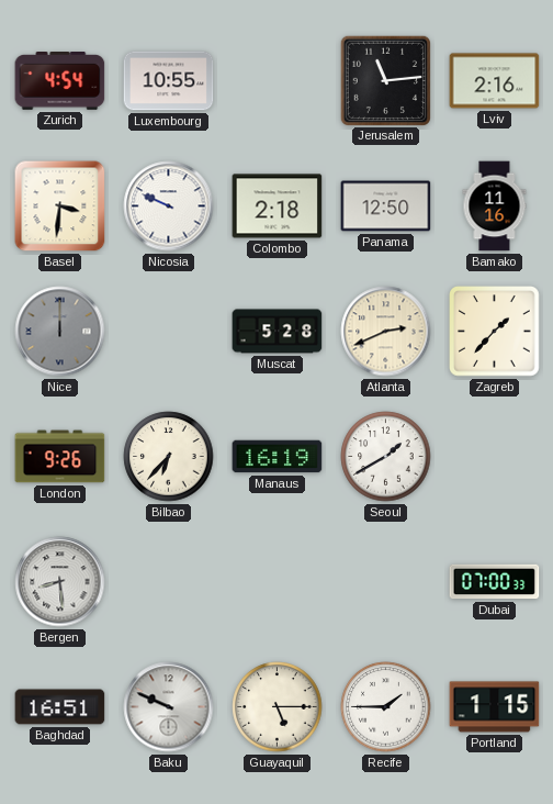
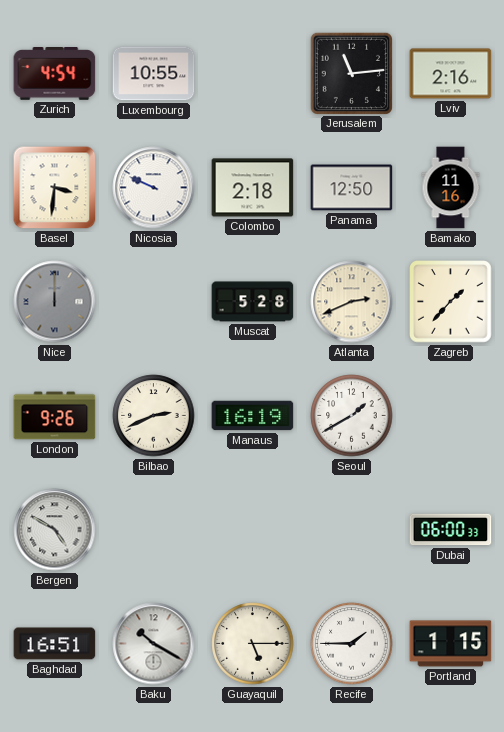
Bilbao: 6:37 -> 2:41
Bergen: 8:29 -> 4:50
Dubai: 07:00 -> 06:00
Baku: 9:49 -> 10:20
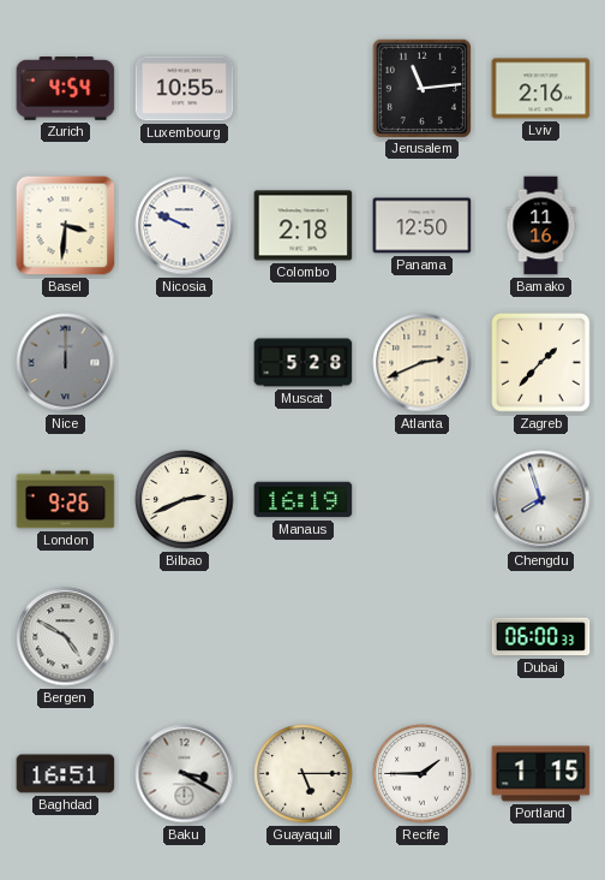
Seoul: 1:40 -> none
Chengdu: none -> 7:57
Baku: 10:20 -> 3:20
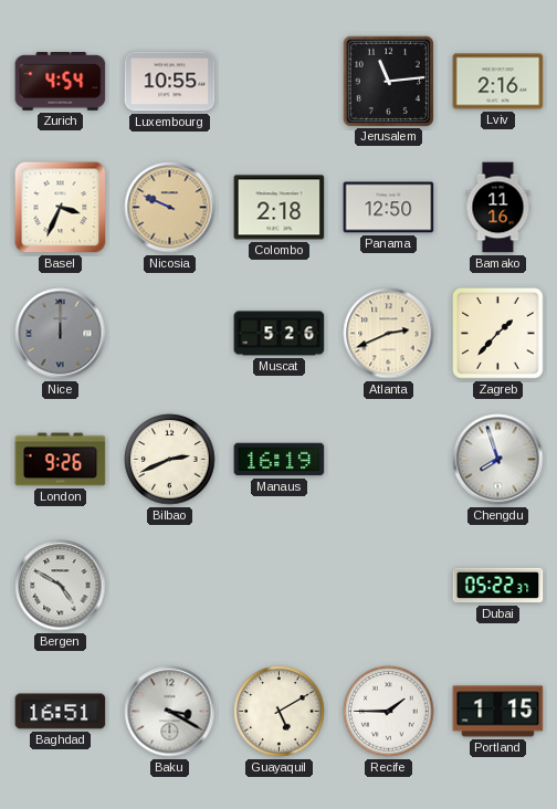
Basel: 3:31 -> 3:34
Nicosia dial: white -> champagne
Muscat: 5:28 -> 5:26
Dubai: 06:00 -> 05:22
Guayaquil: 5:15 -> 5:10
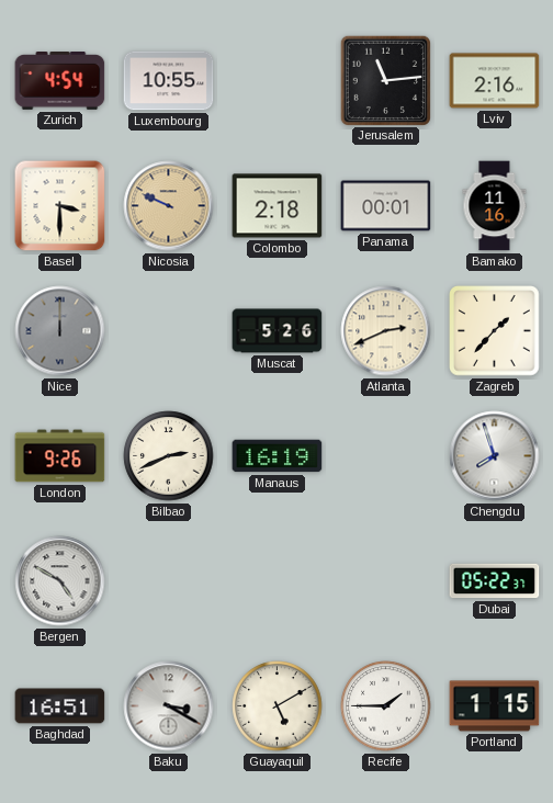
Basel: 3:34 -> 3:30
Panama: 12:50 -> 00:01
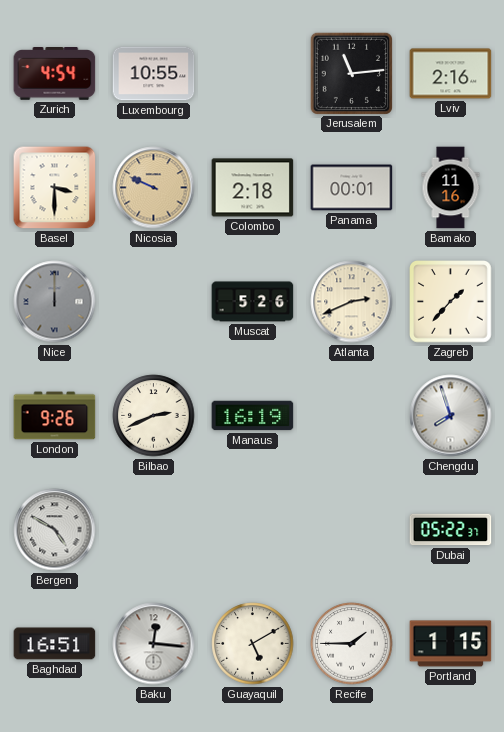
Baku: 3:20 -> 12:16
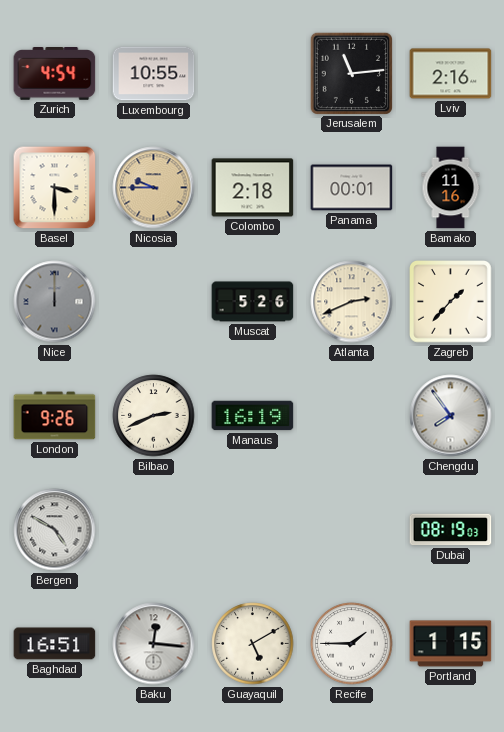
Nicosia: 9:49 -> 9:45
Chengdu: 7:57 -> 7:54
Dubai: 05:22 -> 08:19
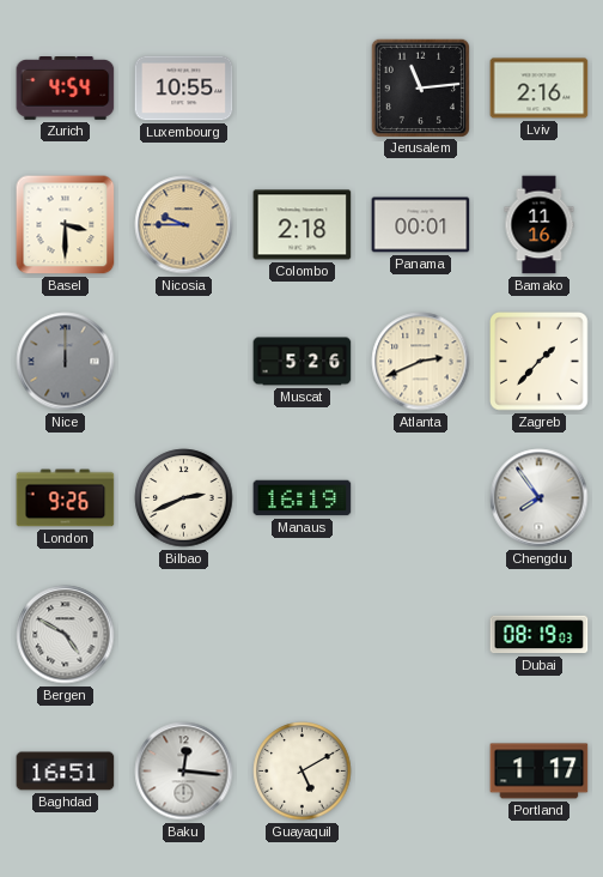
Recife: 1:45 -> none
Portland: 1:15 -> 1:17
